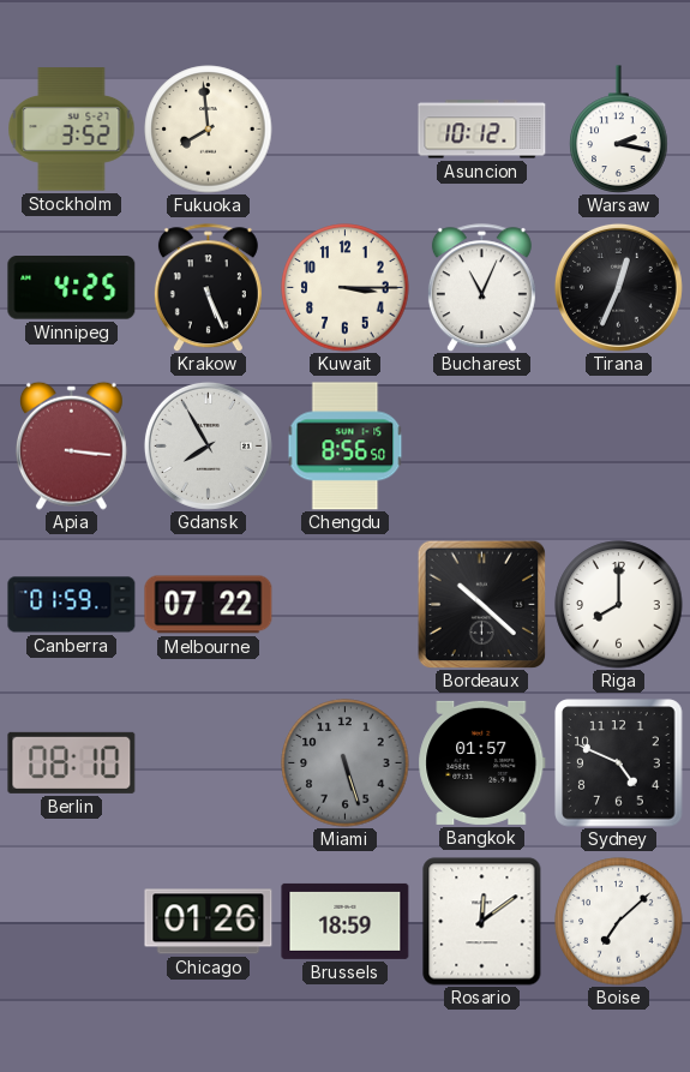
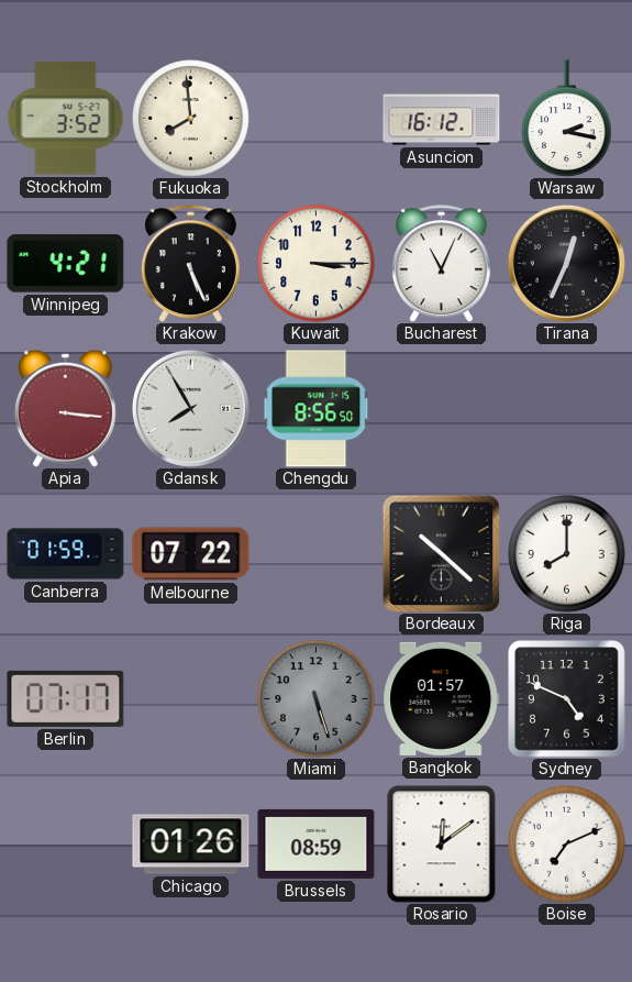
Asuncion: 10:12 -> 16:12
Winnipeg: 4:25 -> 4:21
Berlin: 08:10 -> 07:17
Brussels: 18:59 -> 08:59
Boise: 7:08 -> 7:11
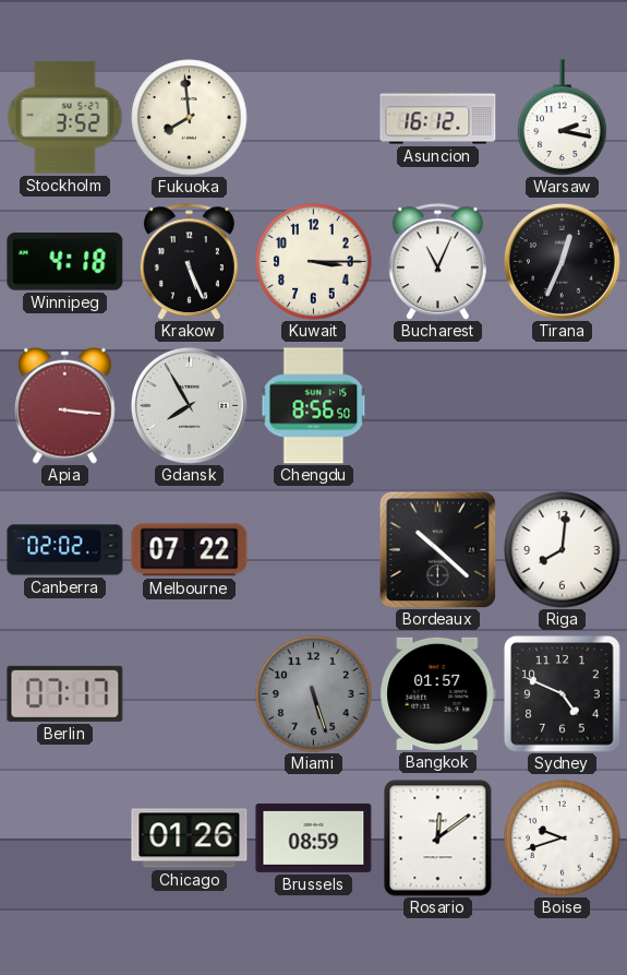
Winnipeg: 4:21 -> 4:18
Canberra: 01:59 -> 02:02
Riga: 8:00 -> 8:01
Boise: 7:11 -> 9:42
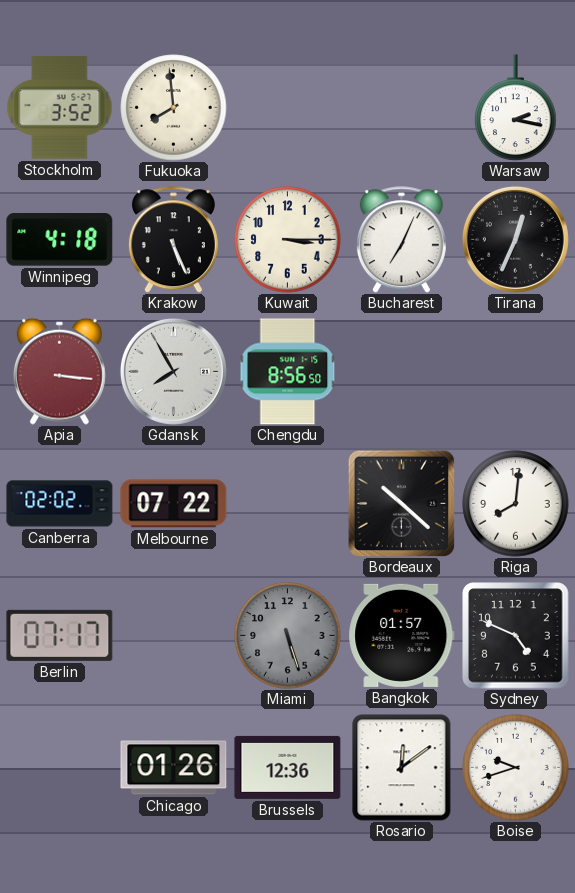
Asuncion: 16:12 -> none
Bucharest: 11:04 -> 7:04
Brussels: 08:59 -> 12:36
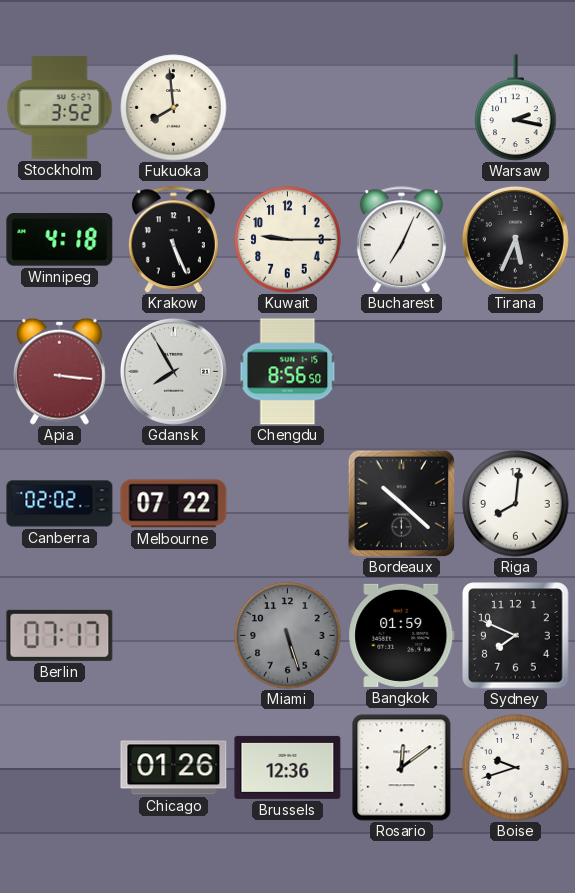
Kuwait: 3:15 -> 9:15
Tirana: 12:34 -> 5:34
Bangkok: 01:57 -> 01:59
Sydney: 4:49 -> 7:49
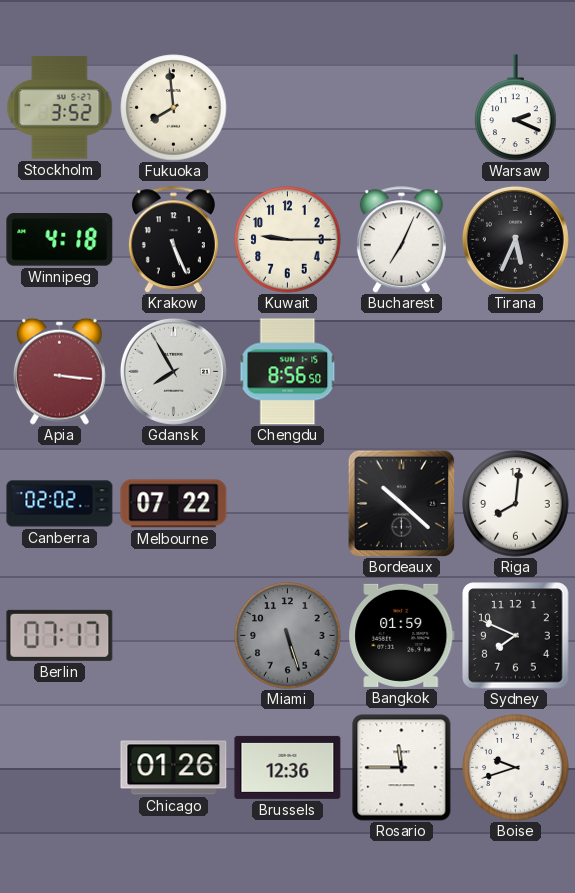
Warsaw: 2:17 -> 2:19
Rosario: 12:09 -> 11:45
